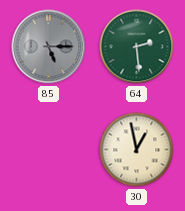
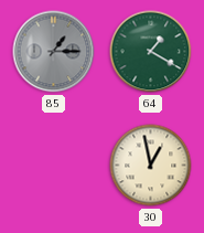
85: 5:15 -> 1:15
64: 2:29 -> 1:20
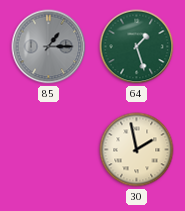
64: 1:20 -> 1:27
30: 12:58 -> 1:58
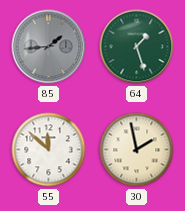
85: 1:15 -> 1:44
55: none -> 11:52
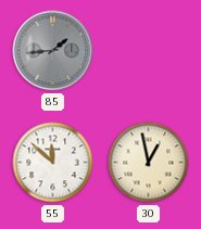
64: 1:27 -> none
30: 1:58 -> 12:58
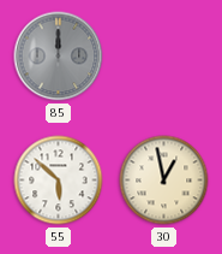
85: 1:44 -> 12:00
55: 11:52 -> 5:52
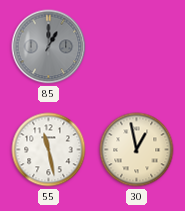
85: 12:00 -> 1:00
55: 5:52 -> 11:28
